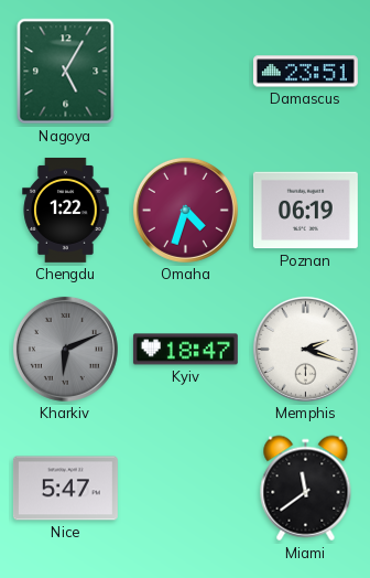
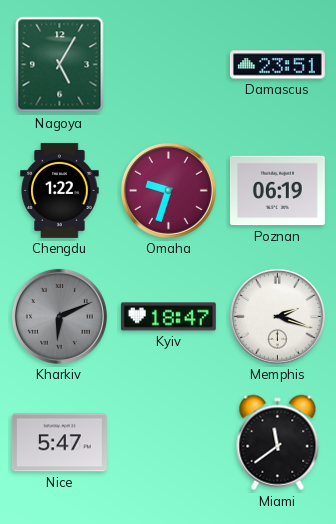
Omaha: 4:33 -> 9:33
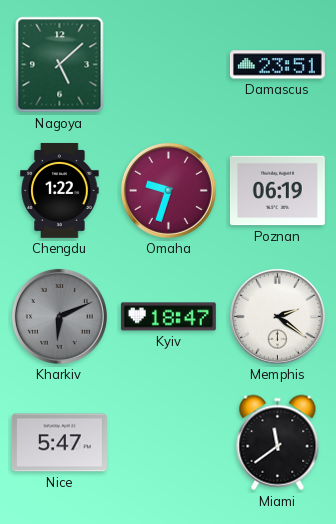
Nagoya: 5:05 -> 5:08
Memphis: 2:18 -> 2:21
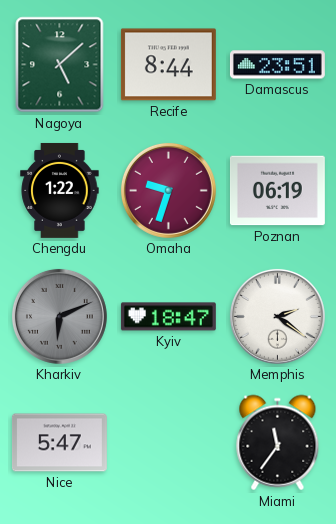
Recife: none -> 8:44
Miami: 11:39 -> 11:36
